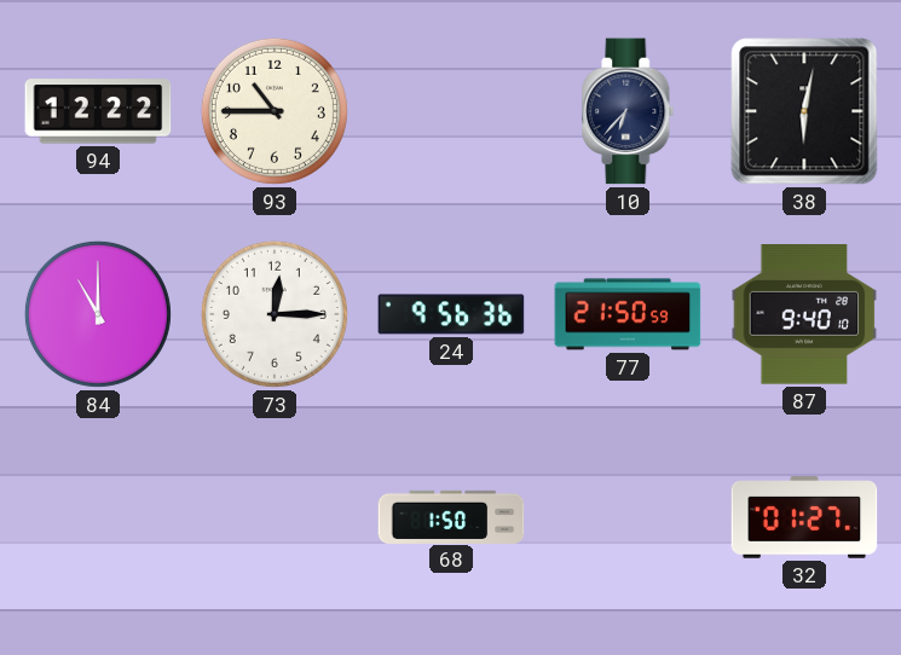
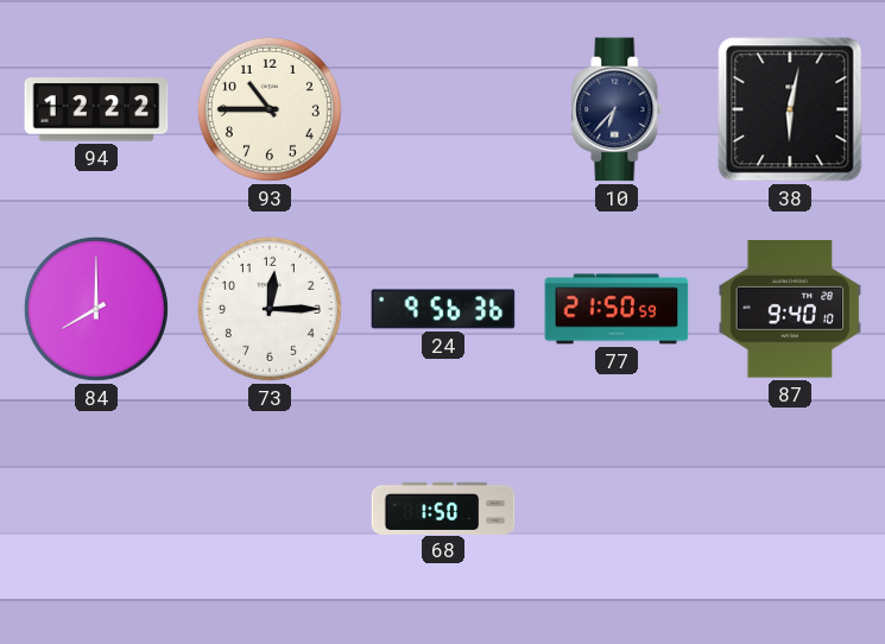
84: 11:00 -> 8:00
32: 01:27 -> none
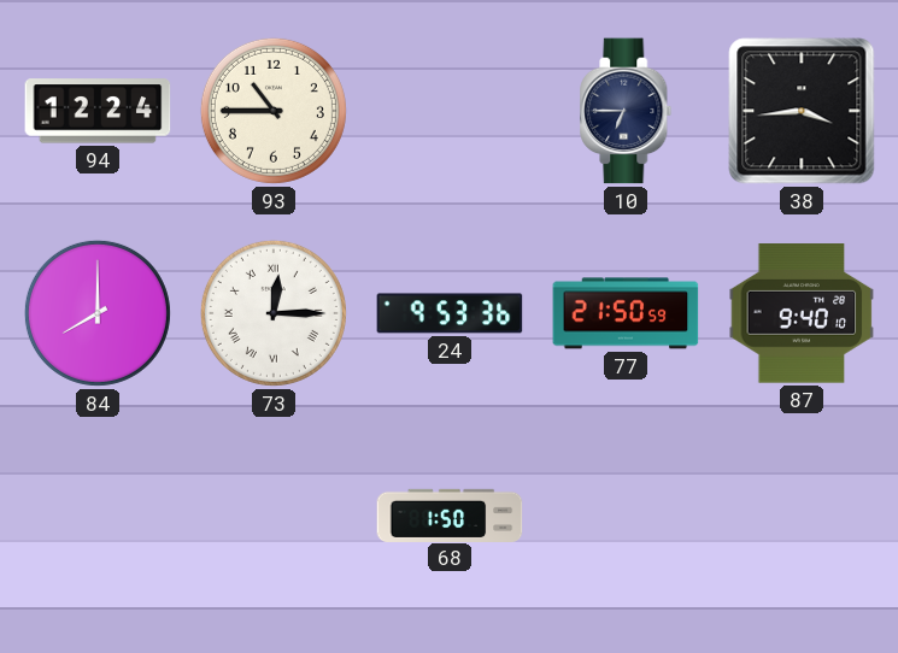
94: 12:22 -> 12:24
10: 6:37 -> 6:45
38: 6:02 -> 3:44
73 numerals: Arabic -> Roman
24: 9:56 -> 9:53
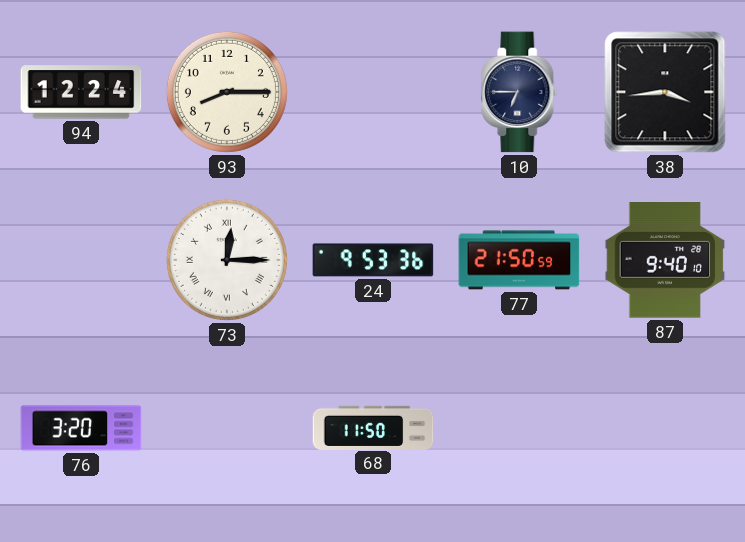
93: 10:45 -> 8:15
84: 8:00 -> none
76: none -> 3:20
68: 1:50 -> 11:50
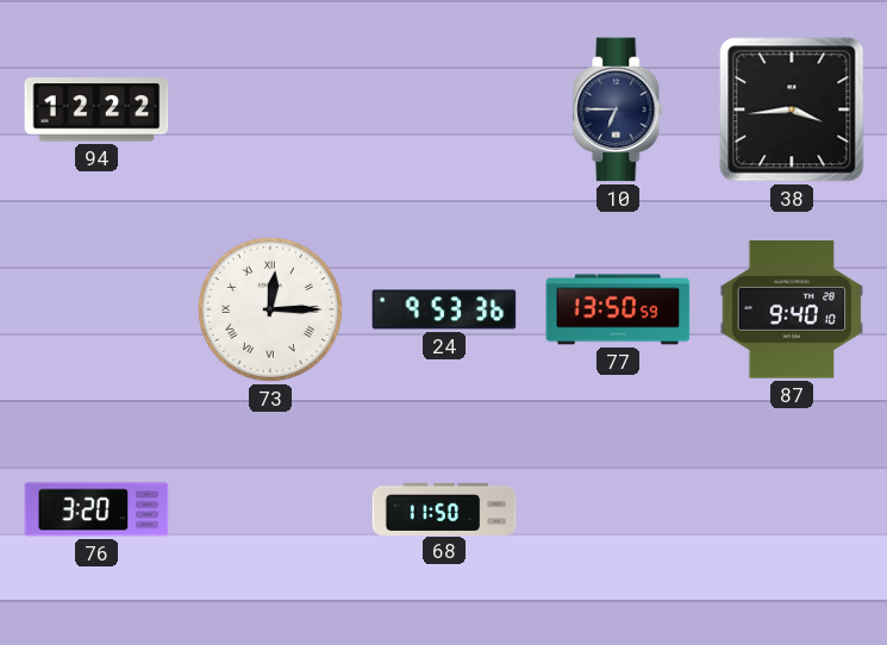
94: 12:24 -> 12:22
93: 8:15 -> none
77: 21:50 -> 13:50
